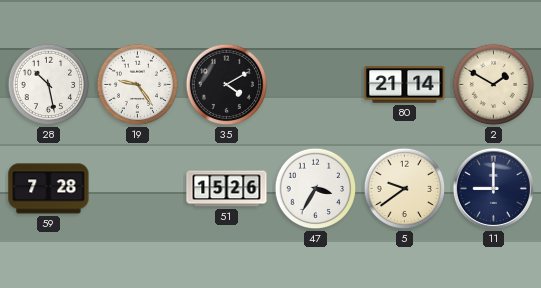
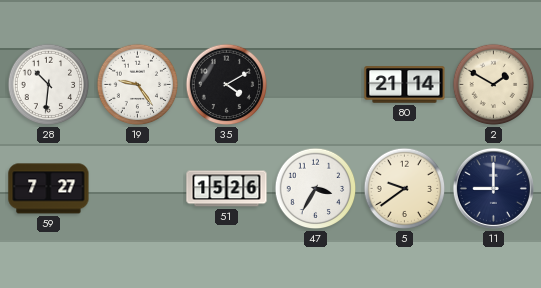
28: 10:28 -> 10:31
59: 7:28 -> 7:27
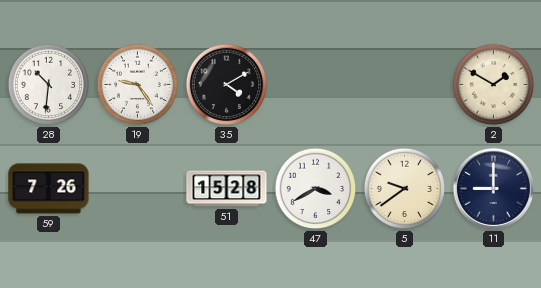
80: 21:14 -> none
59: 7:27 -> 7:26
51: 15:26 -> 15:28
47: 3:35 -> 3:40
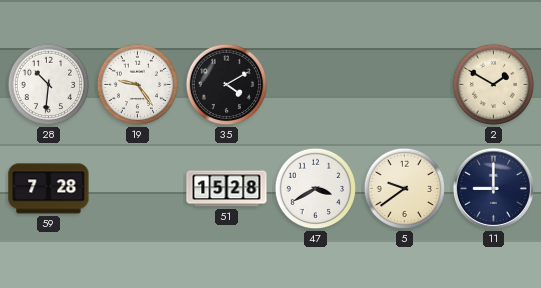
59: 7:26 -> 7:28
